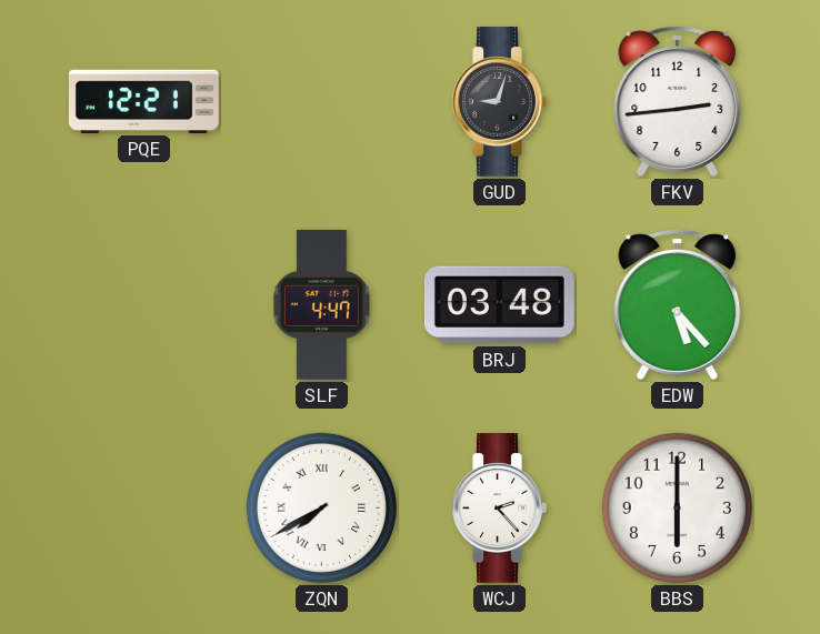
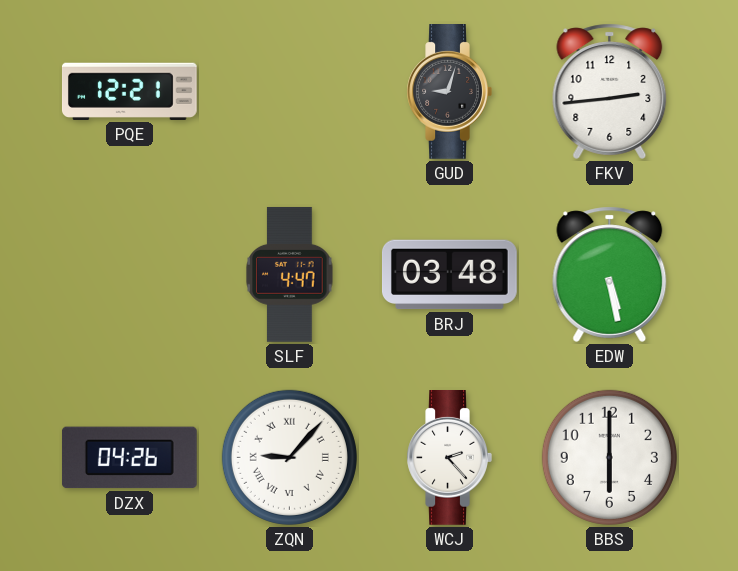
EDW: 5:23 -> 5:28
DZX: none -> 04:26
ZQN: 7:40 -> 9:07
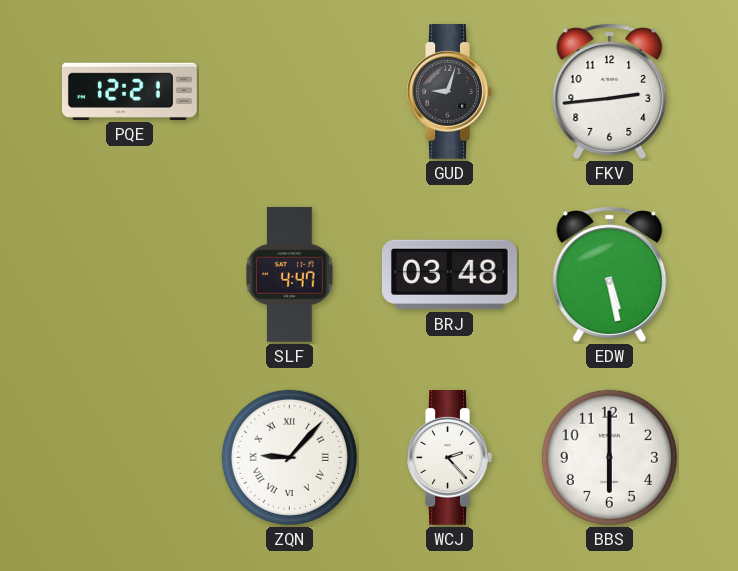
DZX: 04:26 -> none
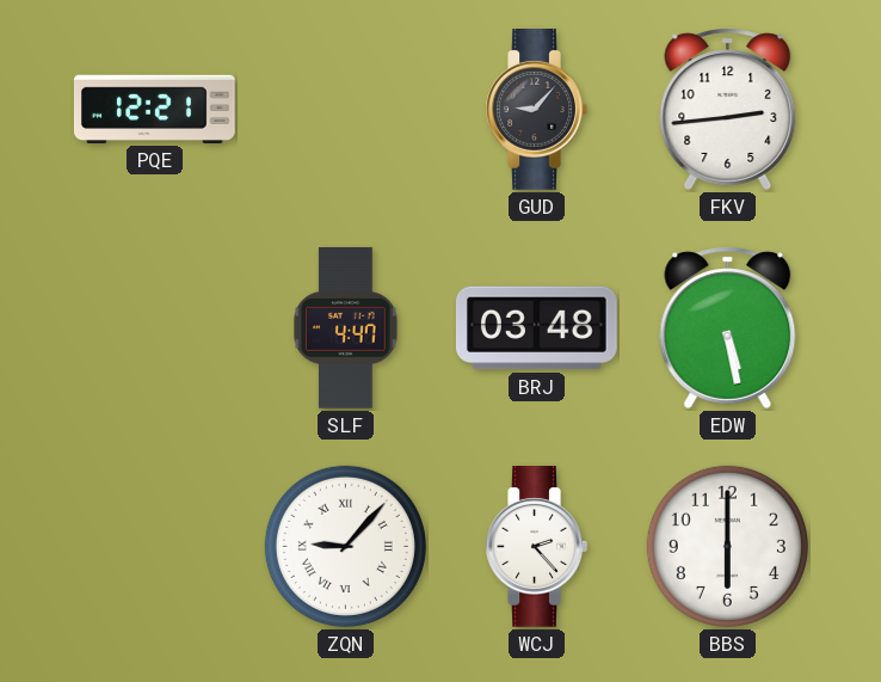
GUD: 9:03 -> 9:07
